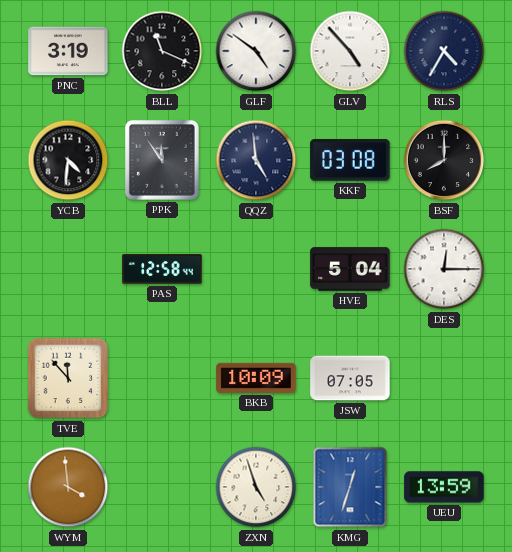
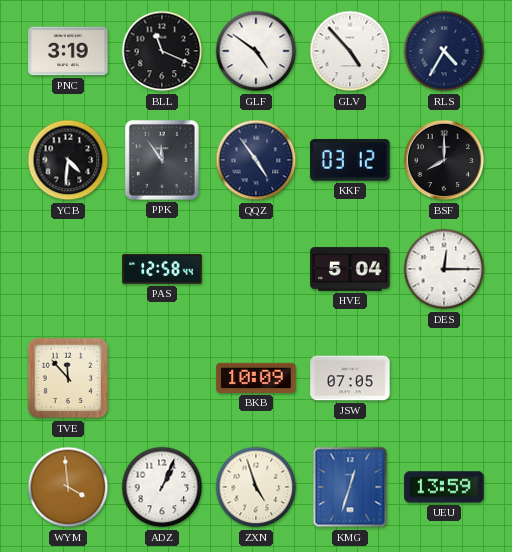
QQZ: 4:59 -> 4:54
KKF: 03:08 -> 03:12
ADZ: none -> 1:04
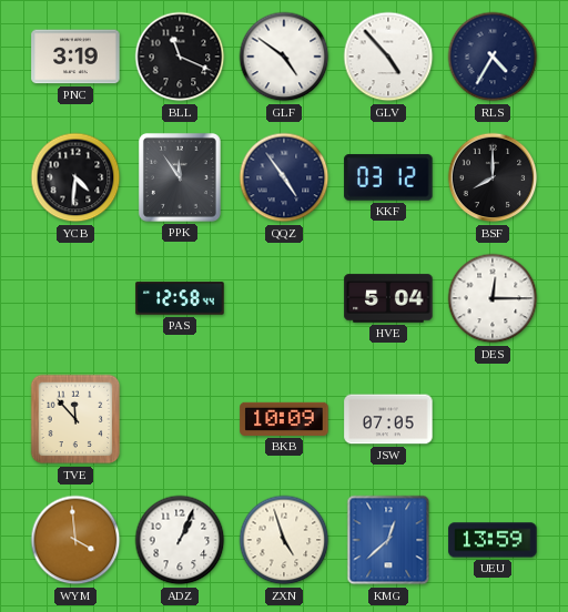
KMG: 12:33 -> 12:38
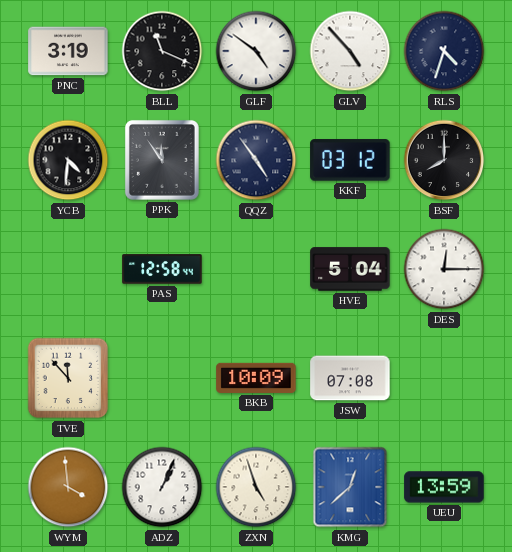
RLS: 4:35 -> 4:33
JSW: 07:05 -> 07:08
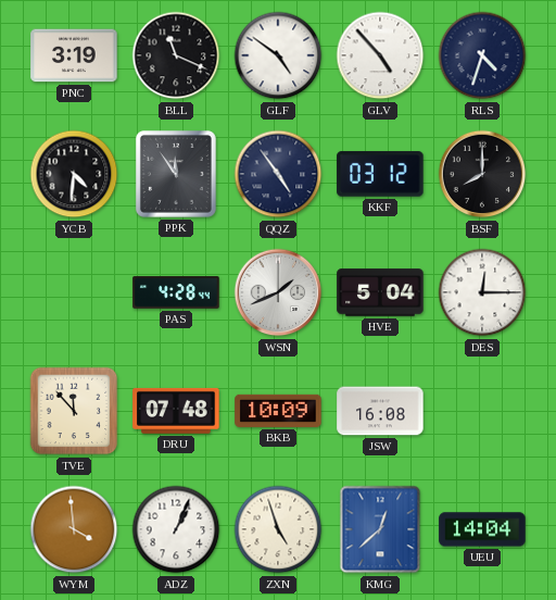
PAS: 12:58 -> 4:28
WSN: none -> 1:41
DRU: none -> 07:48
JSW: 07:08 -> 16:08
UEU: 13:59 -> 14:04
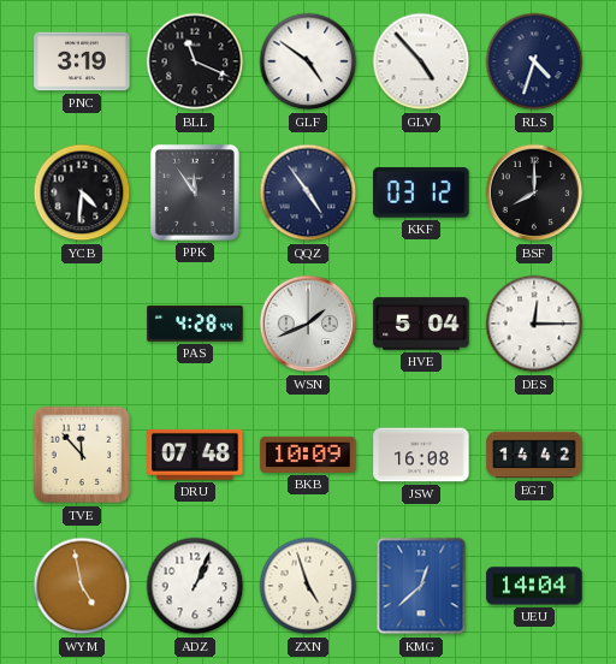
EGT: none -> 14:42
WYM: 3:59 -> 4:58
